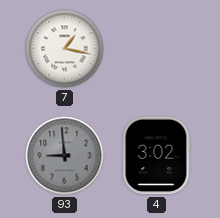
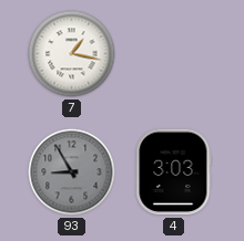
93: 8:59 -> 8:55
4: 3:02 -> 3:03
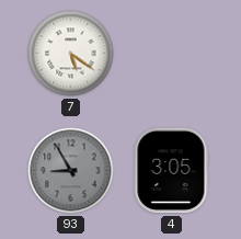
7: 1:17 -> 5:21
4: 3:03 -> 3:05
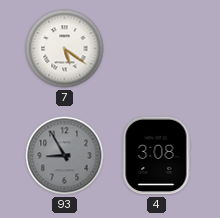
4: 3:05 -> 3:08
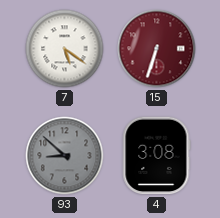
15: none -> 6:33
93: 8:55 -> 8:52
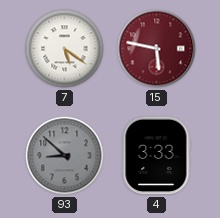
15: 6:33 -> 5:47
4: 3:08 -> 3:33
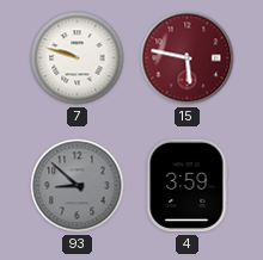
7: 5:21 -> 9:48
4: 3:33 -> 3:59
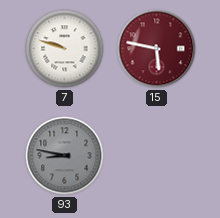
93: 8:52 -> 8:47
4: 3:59 -> none
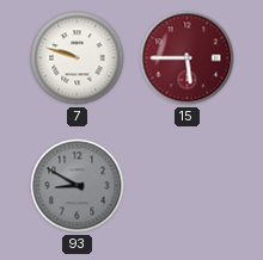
15: 5:47 -> 5:45
93: 8:47 -> 8:50
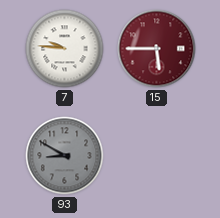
7: 9:48 -> 9:46
